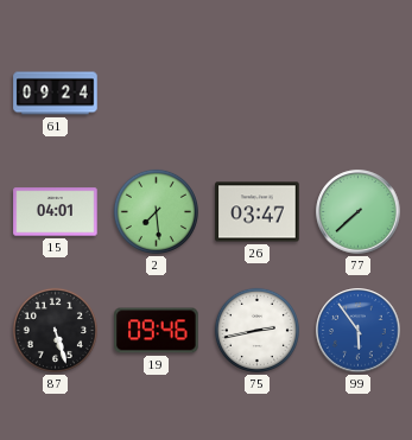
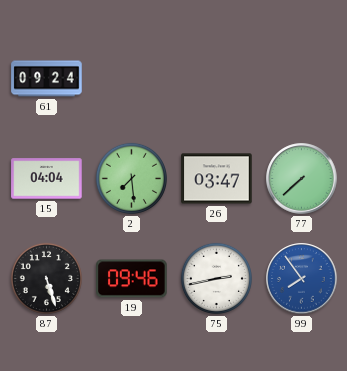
15: 04:01 -> 04:04
99: 5:54 -> 7:54
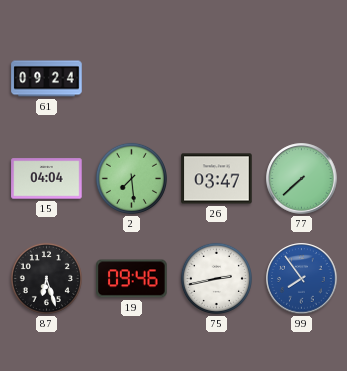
87: 5:27 -> 6:27
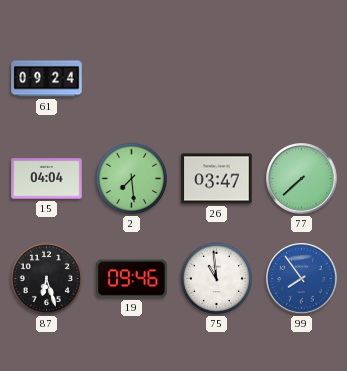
75: 2:43 -> 10:59
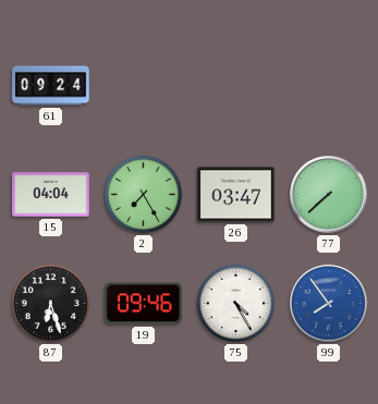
2: 7:29 -> 7:25
75: 10:59 -> 4:25
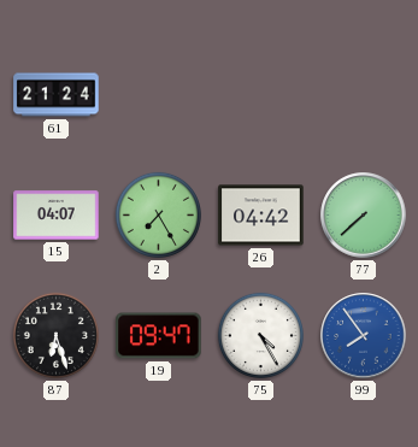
61: 09:24 -> 21:24
15: 04:04 -> 04:07
26: 03:47 -> 04:42
19: 09:46 -> 09:47
